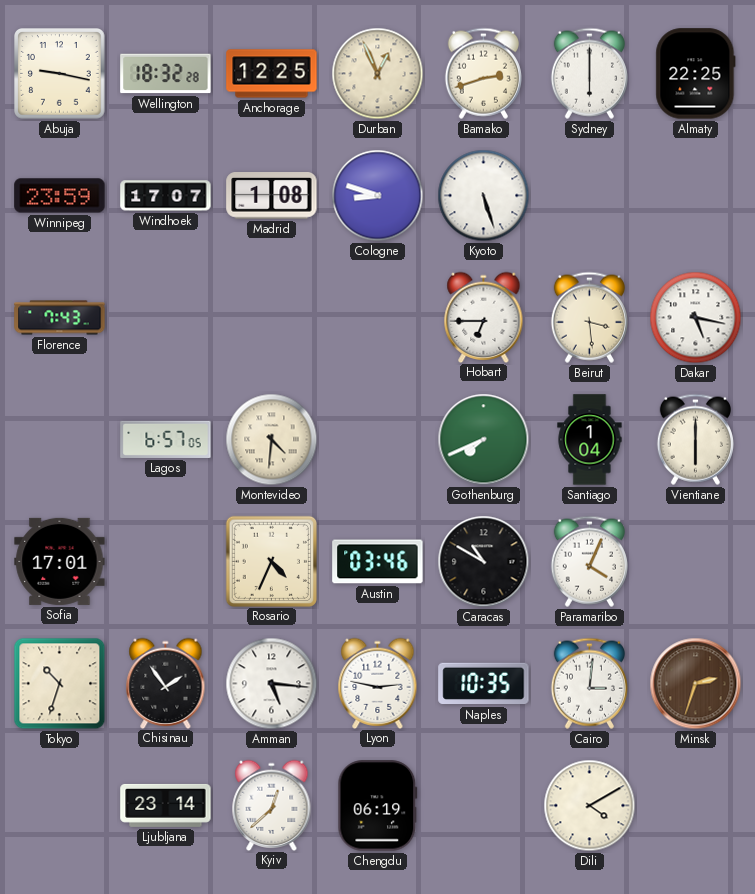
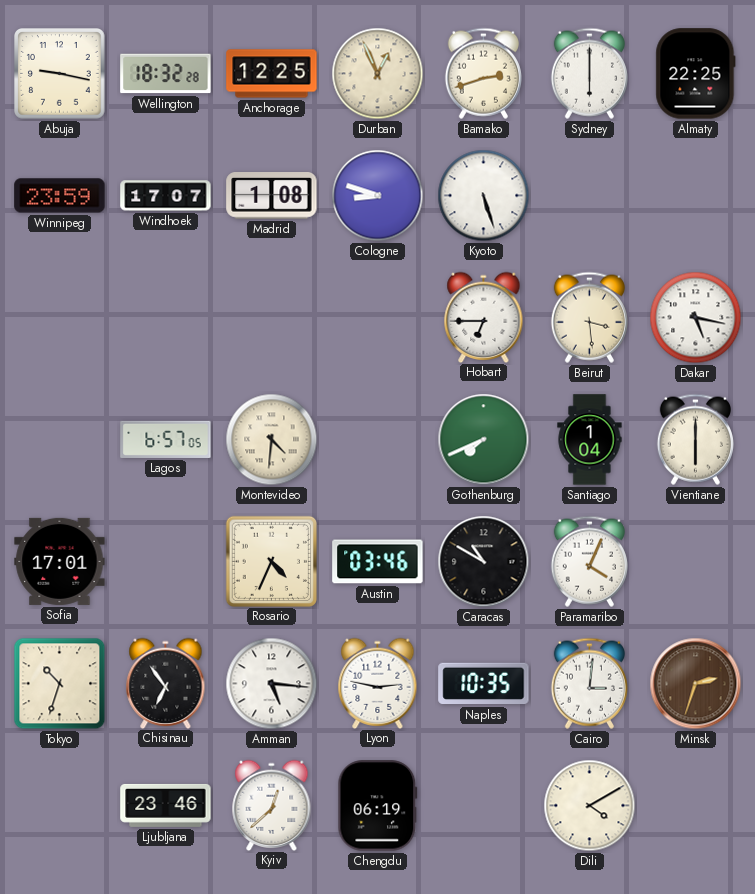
Florence: 7:43 -> none
Chisinau: 1:54 -> 6:54
Ljubljana: 23:14 -> 23:46
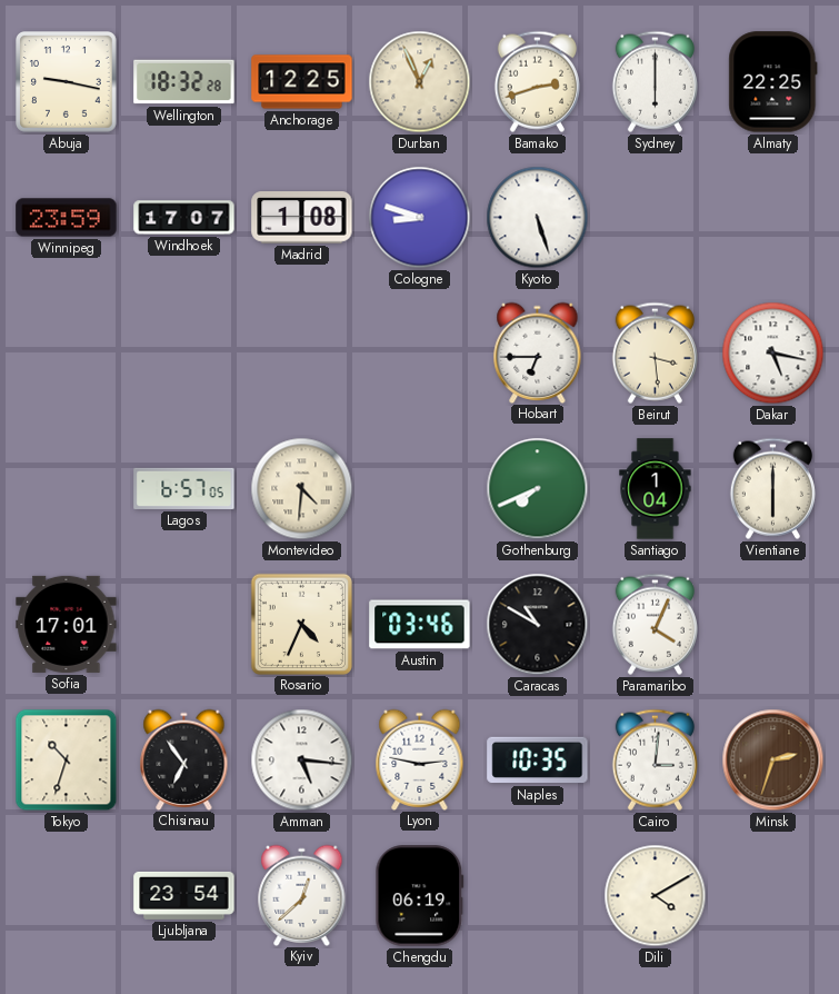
Ljubljana: 23:46 -> 23:54
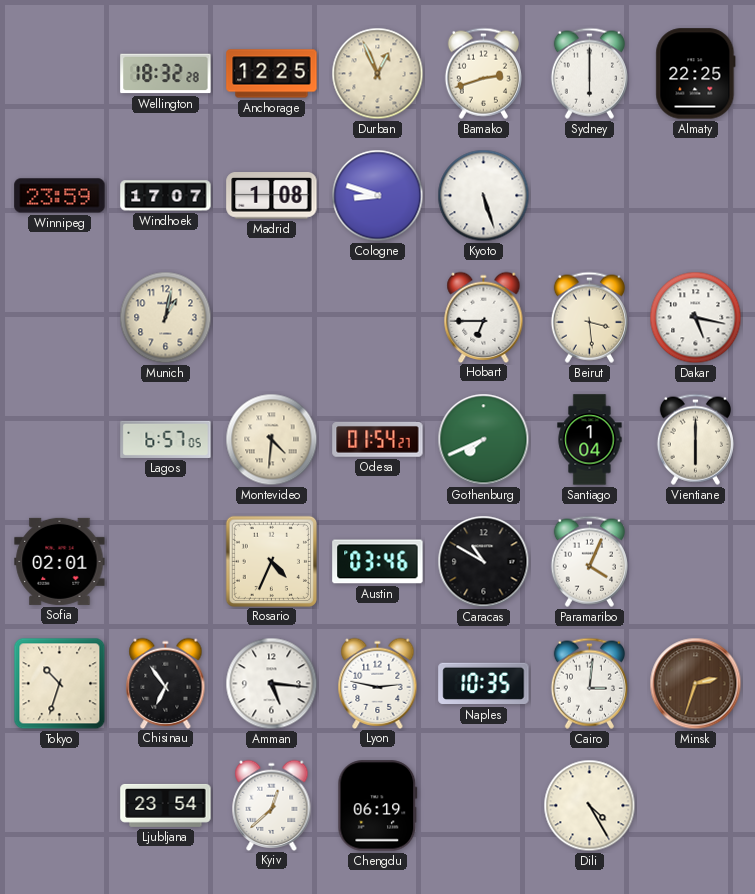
Abuja: 9:17 -> none
Munich: none -> 1:02
Odesa: none -> 01:54
Sofia: 17:01 -> 02:01
Dili: 4:10 -> 4:25
